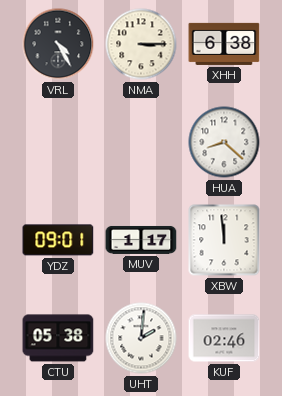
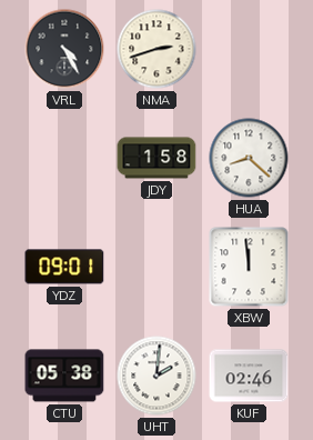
NMA: 3:15 -> 2:42
XHH: 6:38 -> none
JDY: none -> 1:58
MUV: 1:17 -> none
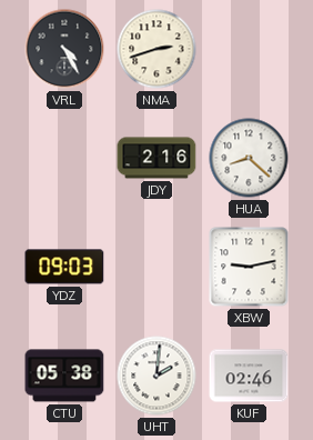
JDY: 1:58 -> 2:16
YDZ: 09:01 -> 09:03
XBW: 11:59 -> 9:13
